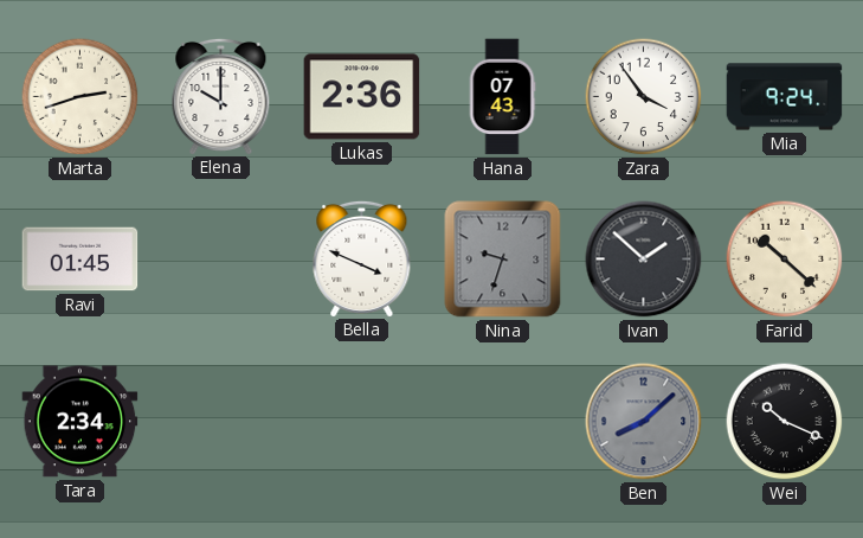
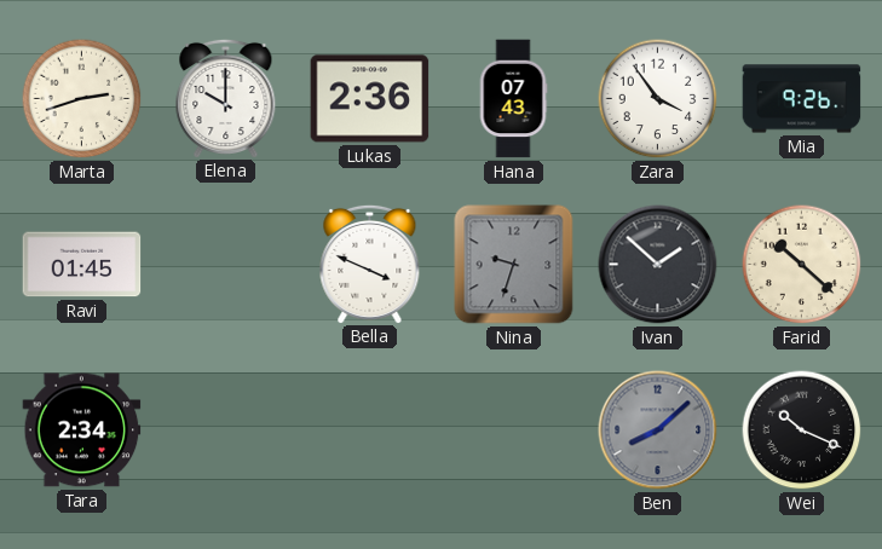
Mia: 9:24 -> 9:26
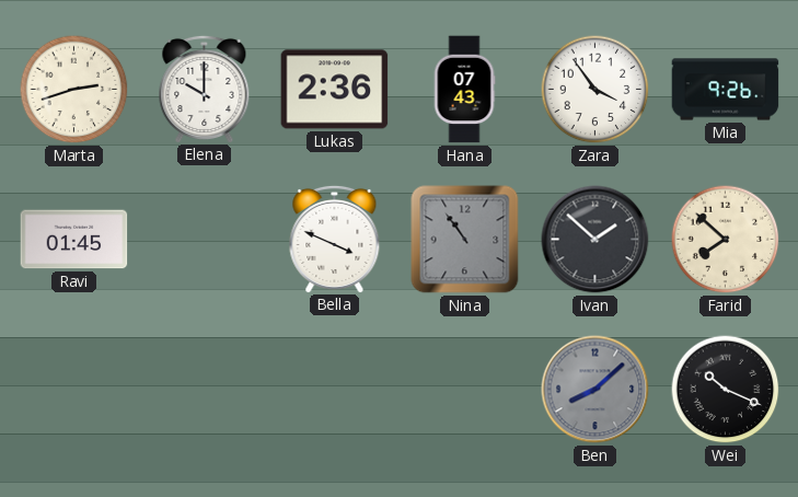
Nina: 9:33 -> 10:54
Farid: 10:22 -> 7:52
Tara: 2:34 -> none
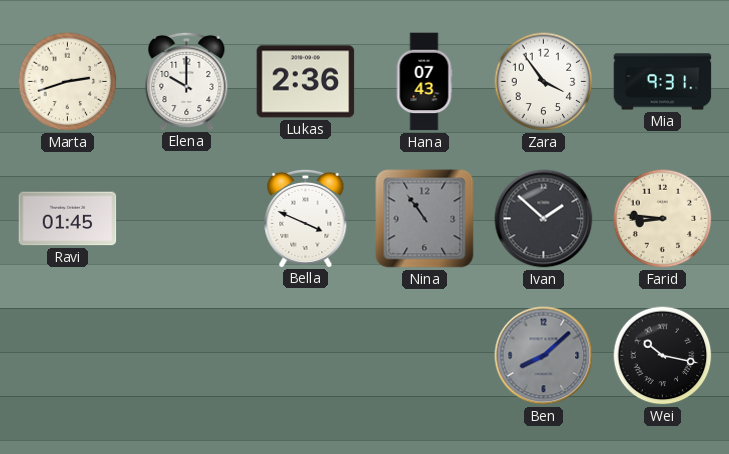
Mia: 9:26 -> 9:31
Farid: 7:52 -> 8:46
Wei: 10:19 -> 10:17
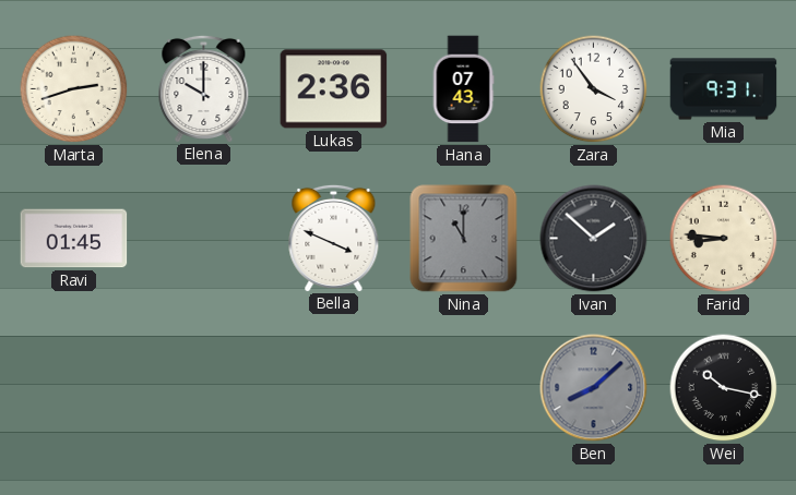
Nina: 10:54 -> 11:00
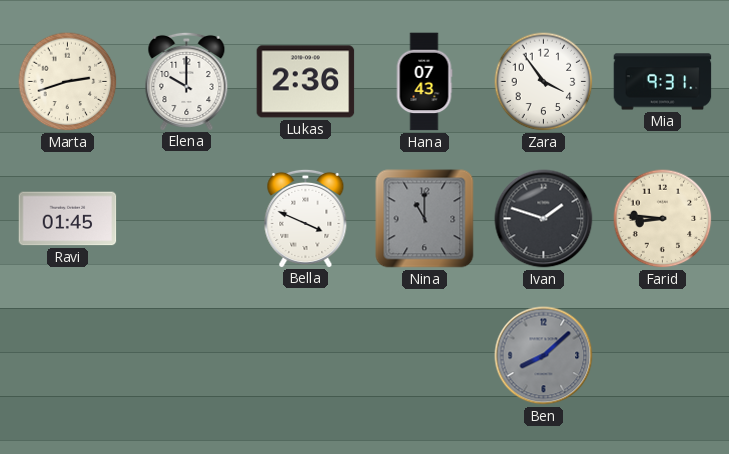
Ivan: 1:52 -> 1:48
Wei: 10:17 -> none
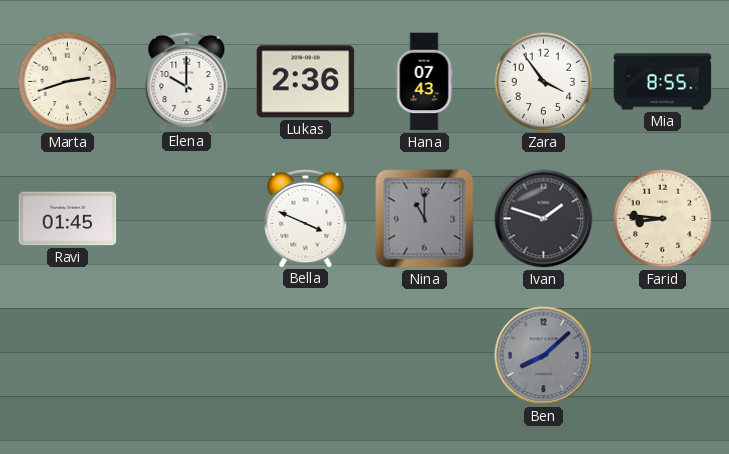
Mia: 9:31 -> 8:55
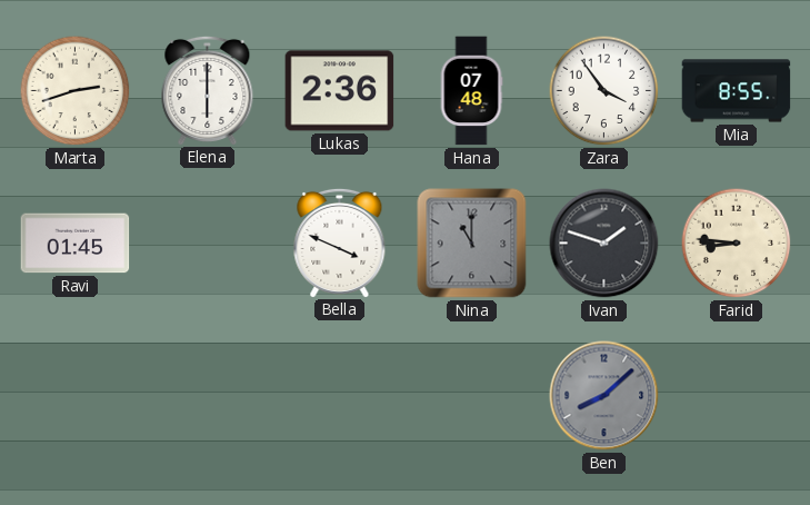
Elena: 10:00 -> 6:00
Hana: 07:43 -> 07:48
